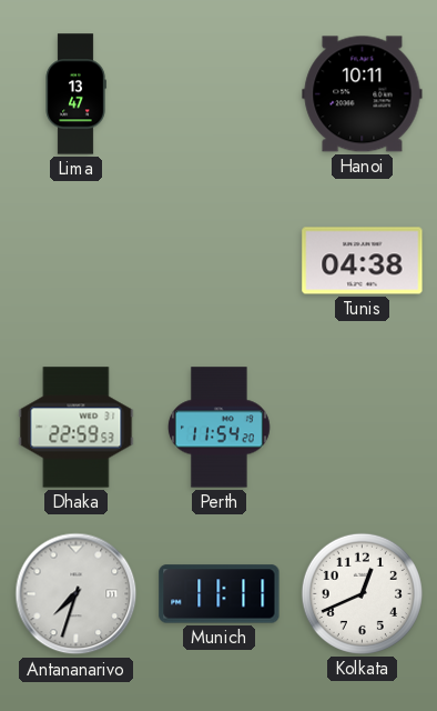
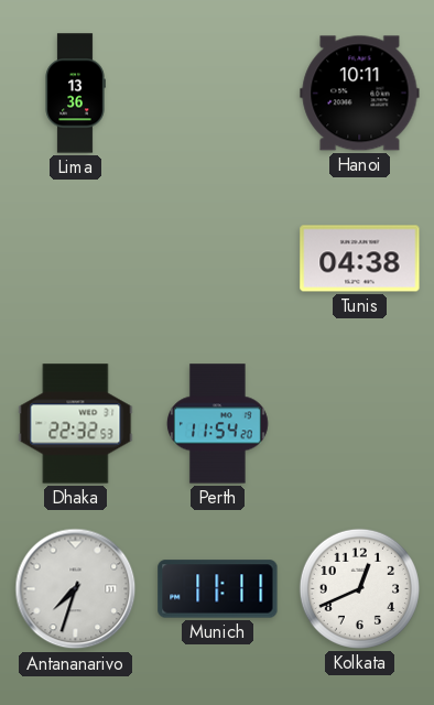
Lima: 13:47 -> 13:36
Dhaka: 22:59 -> 22:32
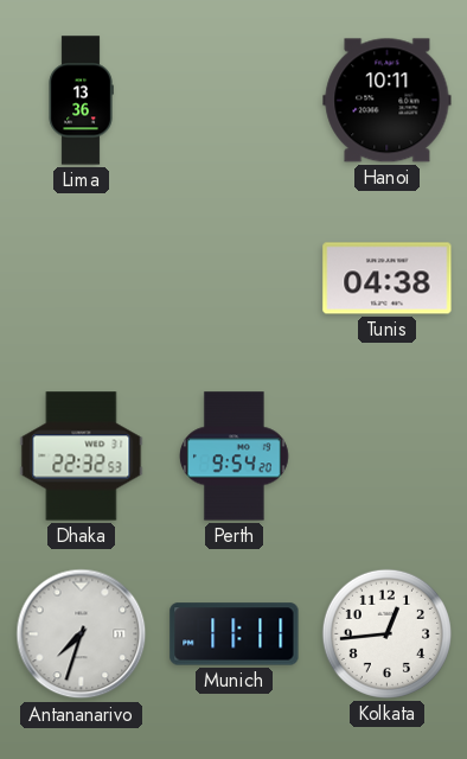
Perth: 11:54 -> 9:54
Kolkata: 12:41 -> 12:44
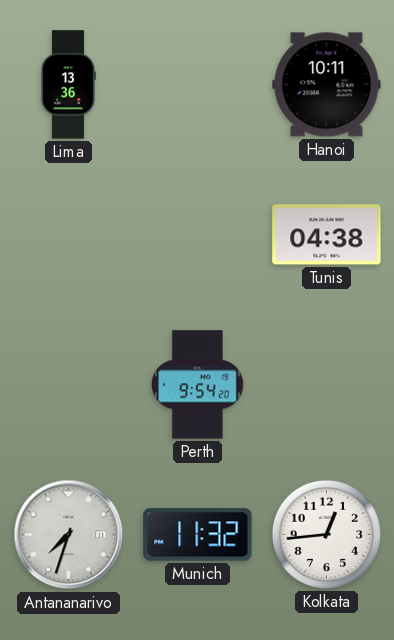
Dhaka: 22:32 -> none
Munich: 11:11 -> 11:32
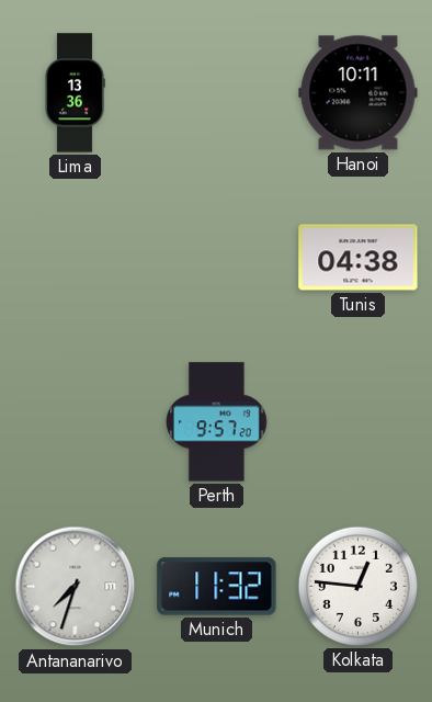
Perth: 9:54 -> 9:57
Kolkata: 12:44 -> 12:46
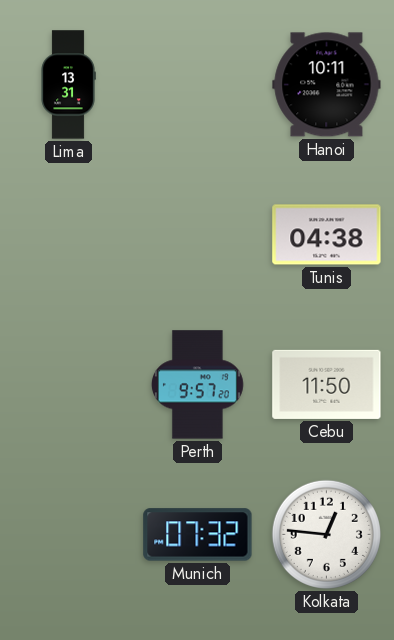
Lima: 13:36 -> 13:31
Cebu: none -> 11:50
Antananarivo: 7:33 -> none
Munich: 11:32 -> 07:32
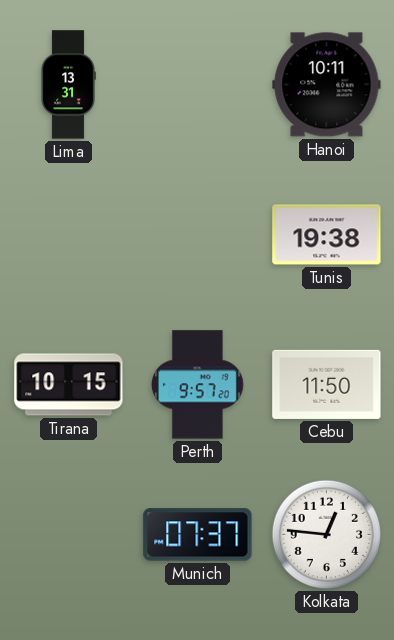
Tunis: 04:38 -> 19:38
Tirana: none -> 10:15
Munich: 07:32 -> 07:37
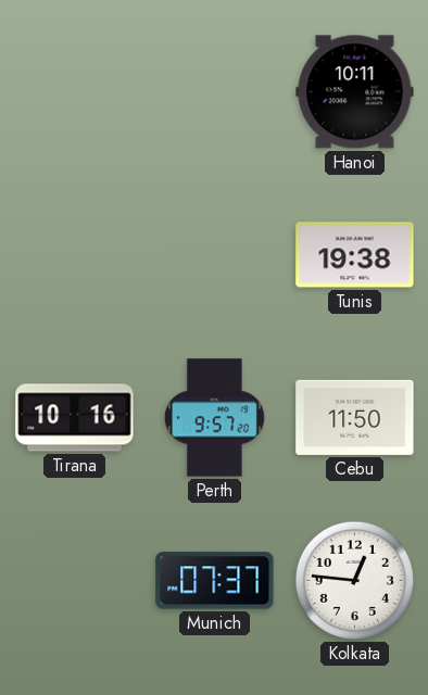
Lima: 13:31 -> none
Tirana: 10:15 -> 10:16
